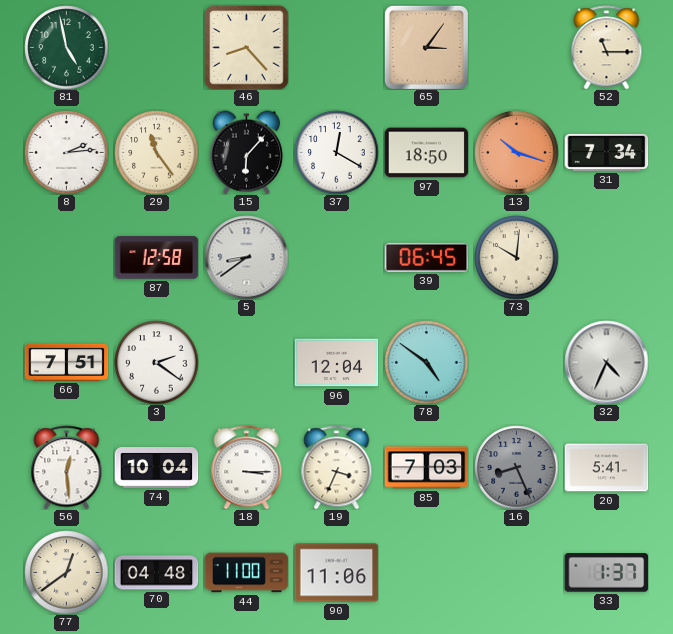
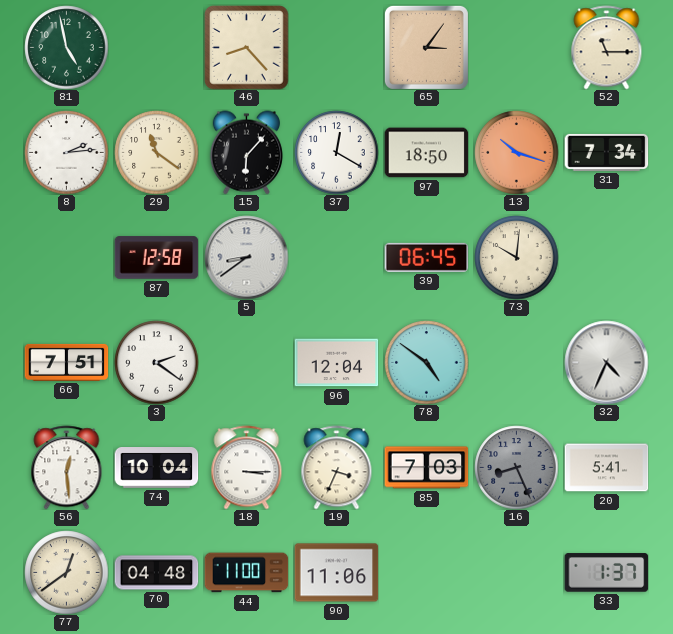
29: 11:24 -> 11:21
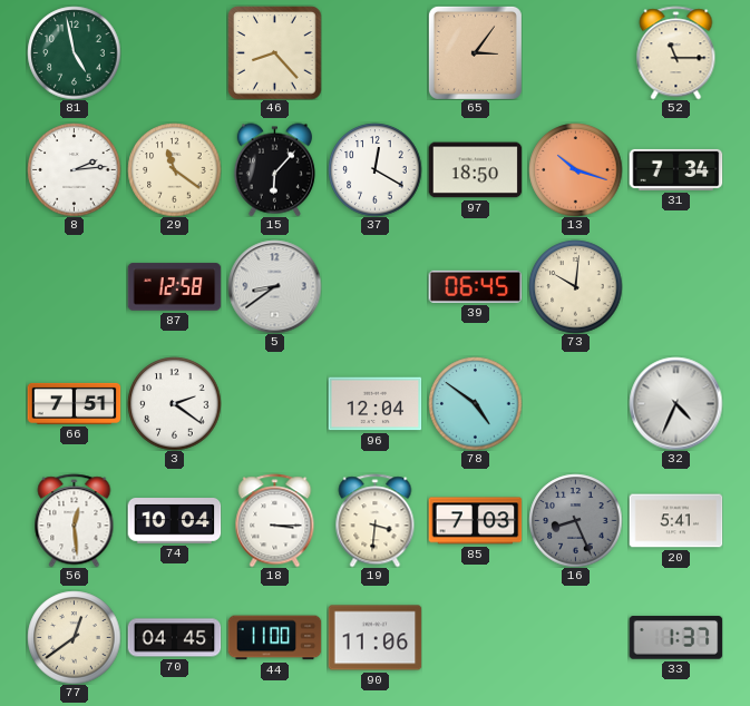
19: 3:34 -> 3:31
70: 04:48 -> 04:45
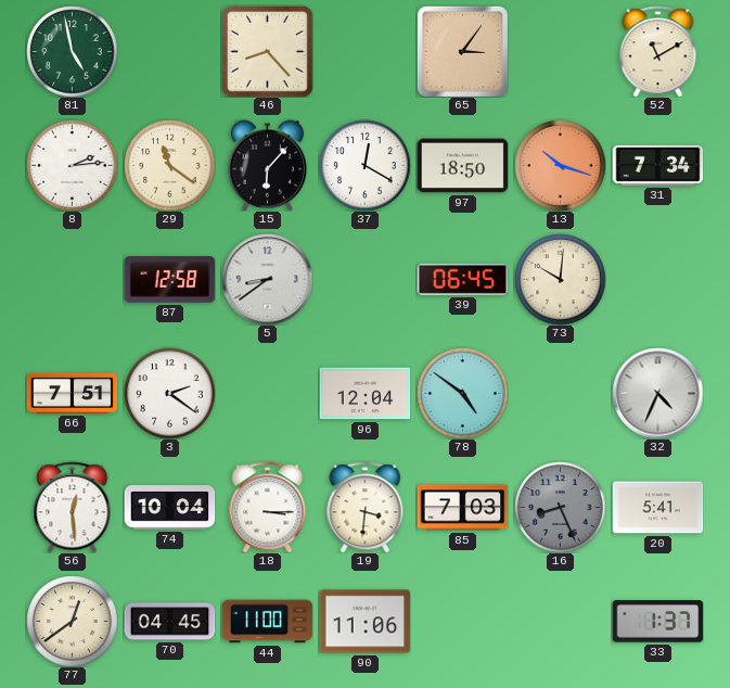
52: 11:15 -> 11:10
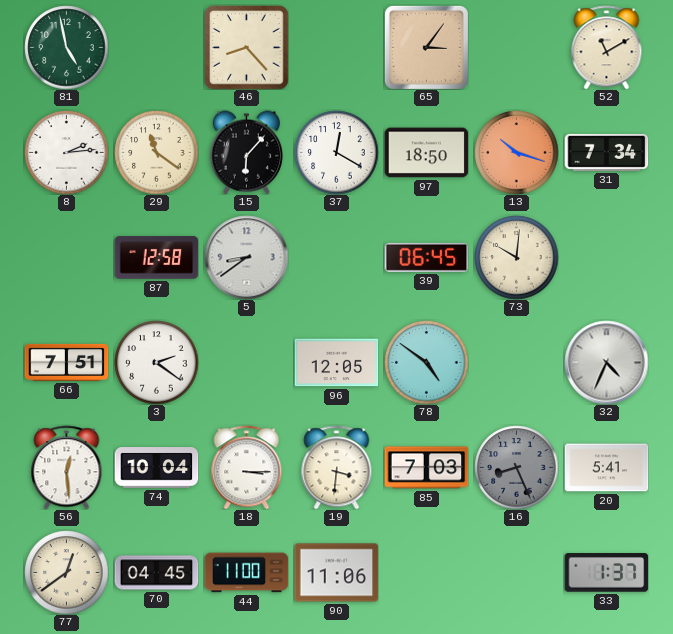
96: 12:04 -> 12:05
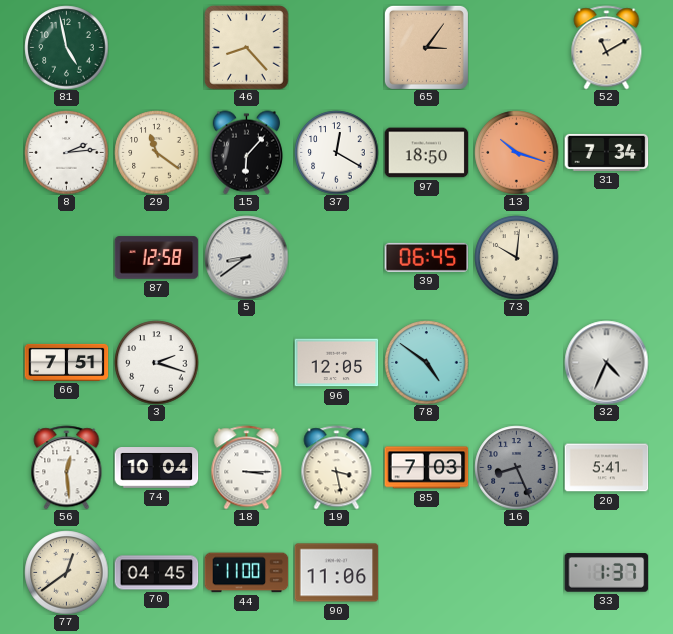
3: 2:21 -> 2:18
19: 3:31 -> 3:28
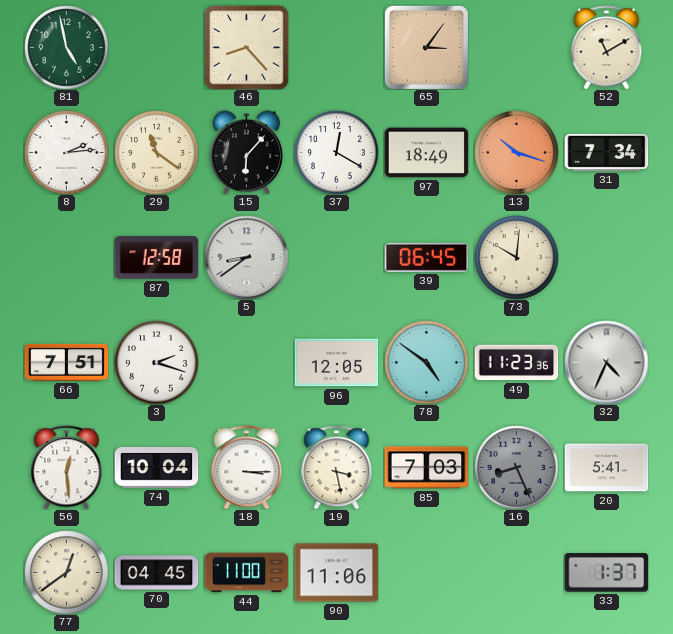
97: 18:50 -> 18:49
49: none -> 11:23
